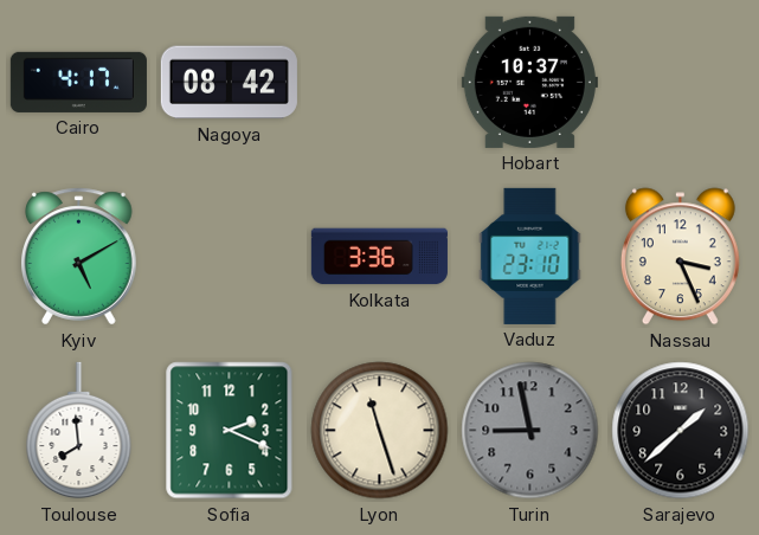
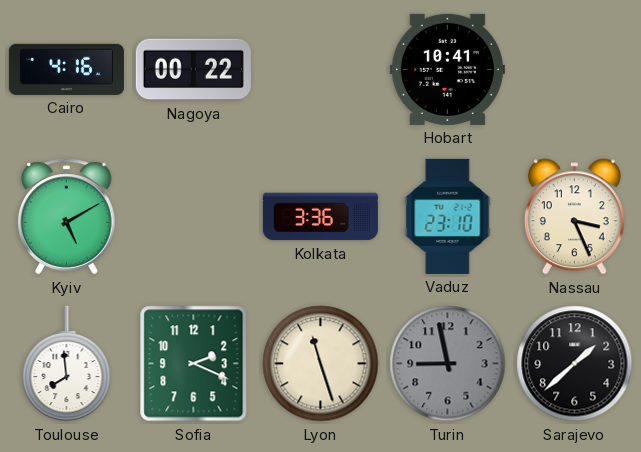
Cairo: 4:17 -> 4:16
Nagoya: 08:42 -> 00:22
Hobart: 10:37 -> 10:41
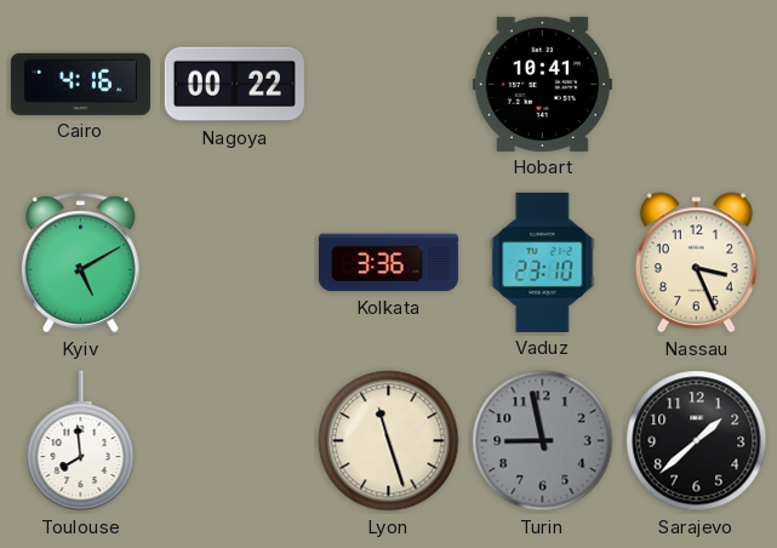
Sofia: 2:19 -> none
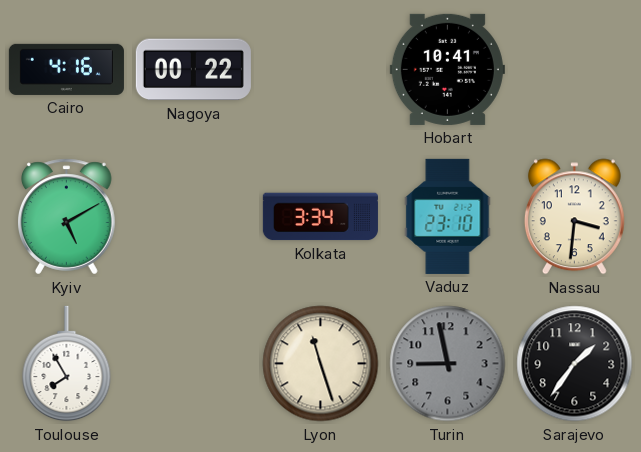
Kolkata: 3:36 -> 3:34
Nassau: 3:26 -> 3:31
Toulouse: 7:59 -> 7:55
Sarajevo: 1:38 -> 1:36
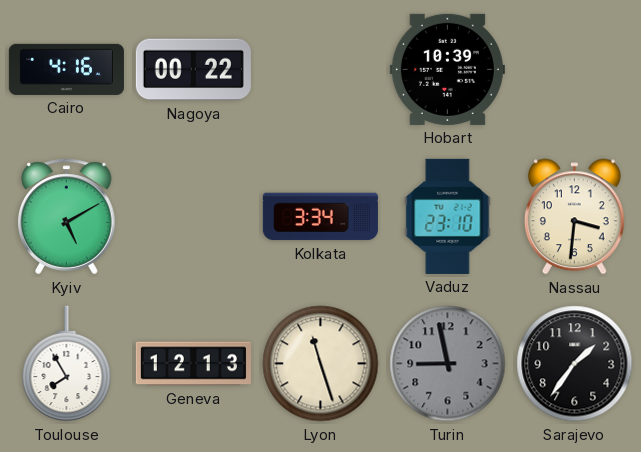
Hobart: 10:41 -> 10:39
Geneva: none -> 12:13
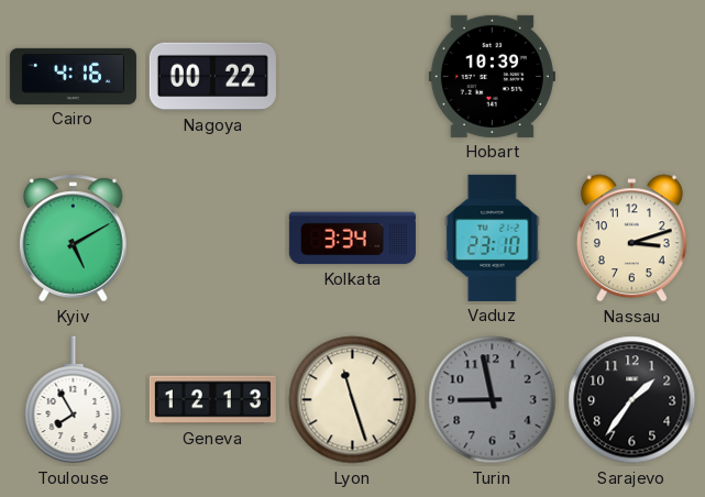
Nassau: 3:31 -> 3:12
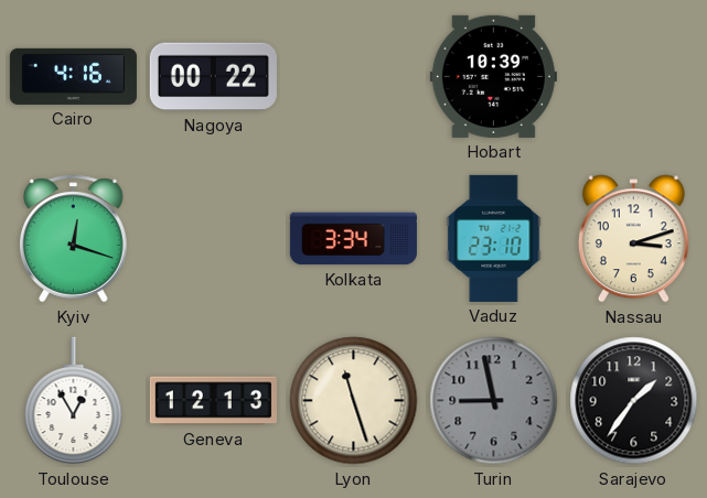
Kyiv: 5:10 -> 12:18
Toulouse: 7:55 -> 12:55
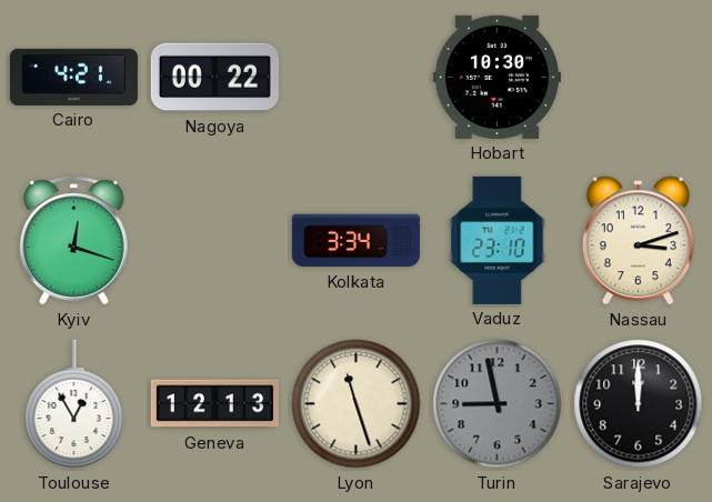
Cairo: 4:16 -> 4:21
Hobart: 10:39 -> 10:30
Sarajevo: 1:36 -> 12:00
